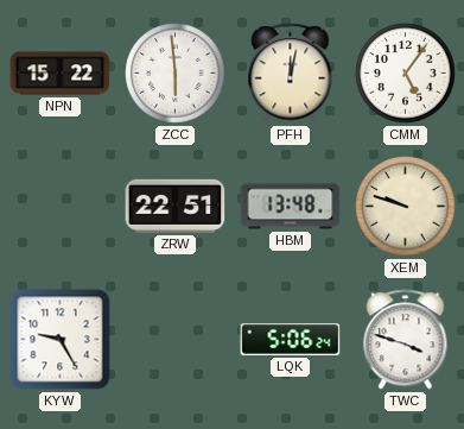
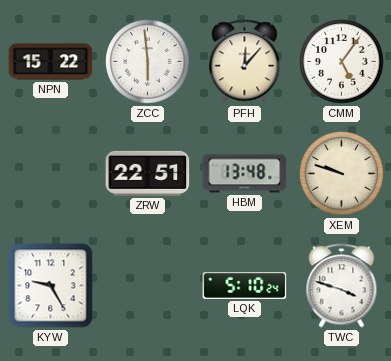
PFH: 12:02 -> 12:07
LQK: 5:06 -> 5:10
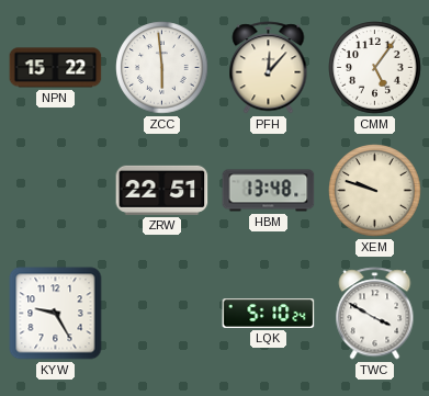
TWC: 3:48 -> 3:50
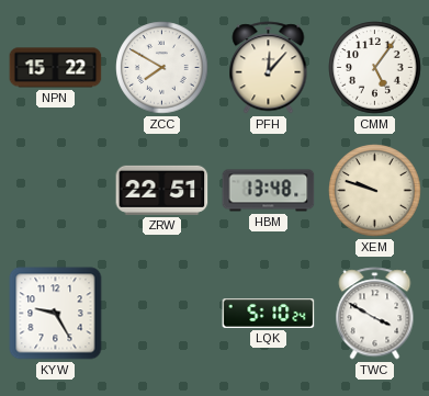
ZCC: 5:59 -> 7:50
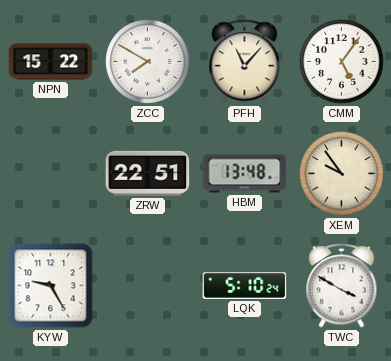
PFH: 12:07 -> 11:07
XEM: 9:48 -> 9:54
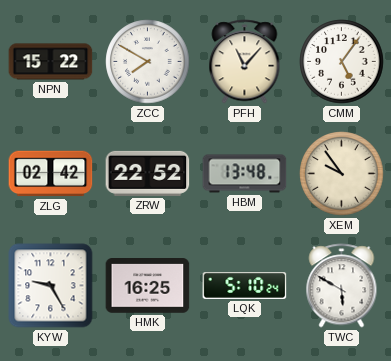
ZLG: none -> 02:42
ZRW: 22:51 -> 22:52
HMK: none -> 16:25
TWC: 3:50 -> 5:50
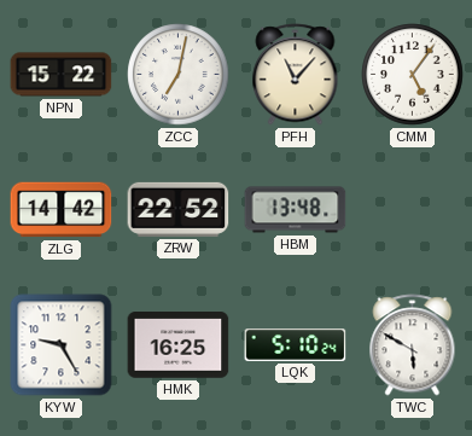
ZCC: 7:50 -> 7:02
ZLG: 02:42 -> 14:42
XEM: 9:54 -> none
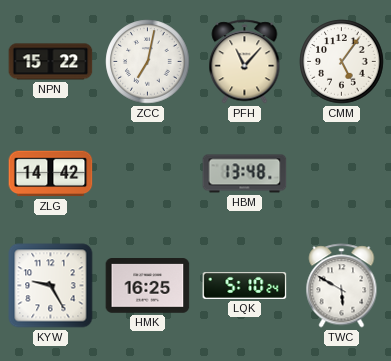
ZRW: 22:52 -> none
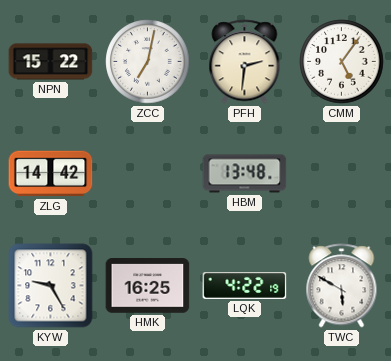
PFH: 11:07 -> 2:31
LQK: 5:10 -> 4:22
